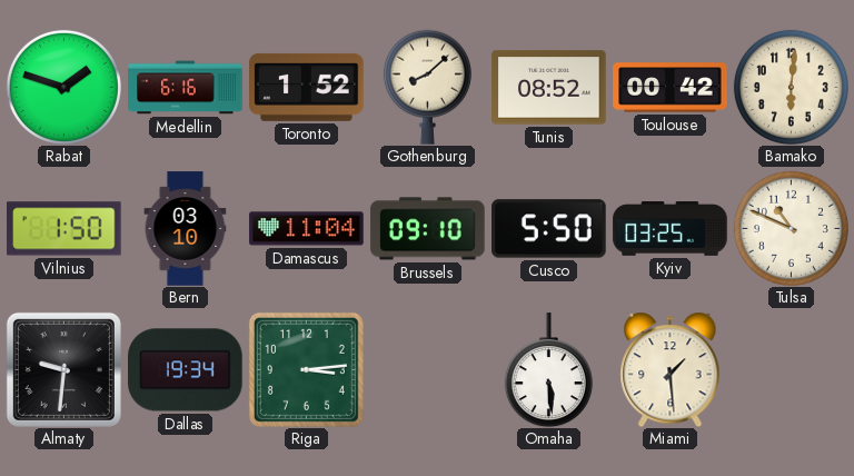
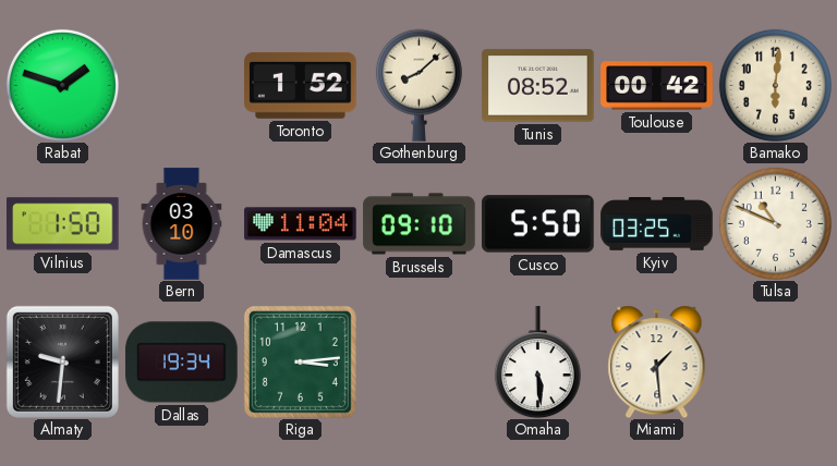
Medellin: 6:16 -> none
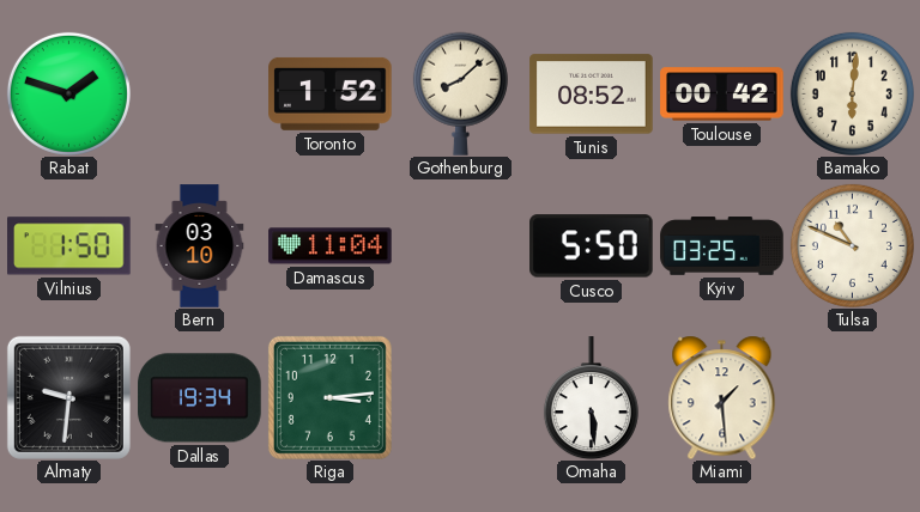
Brussels: 09:10 -> none
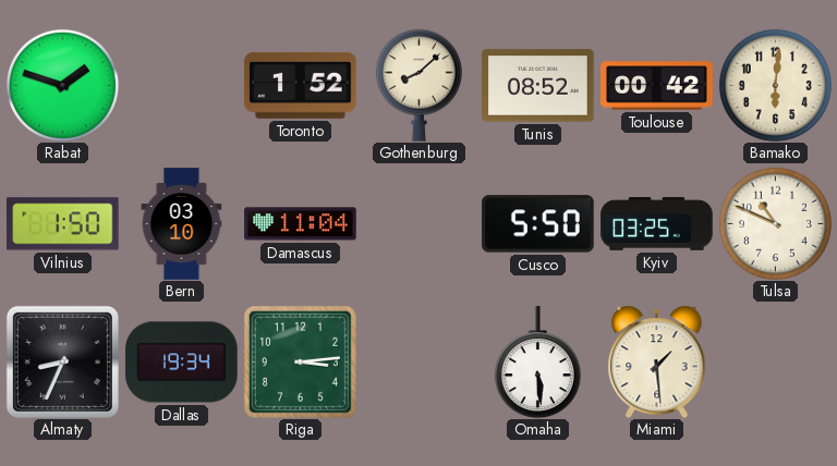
Almaty: 9:31 -> 8:34
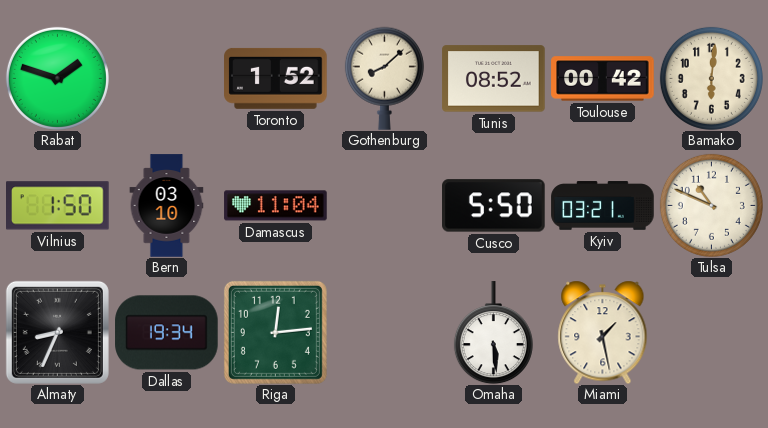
Kyiv: 03:25 -> 03:21
Riga: 3:14 -> 12:14
Miami: 1:29 -> 1:28
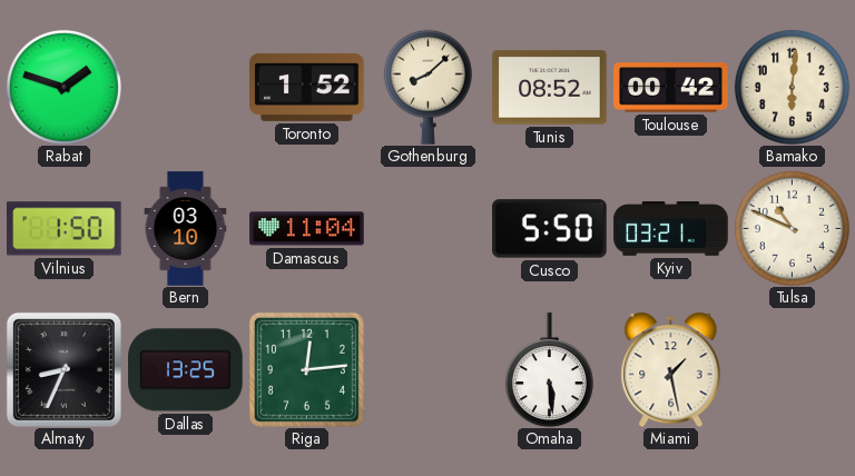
Dallas: 19:34 -> 13:25
